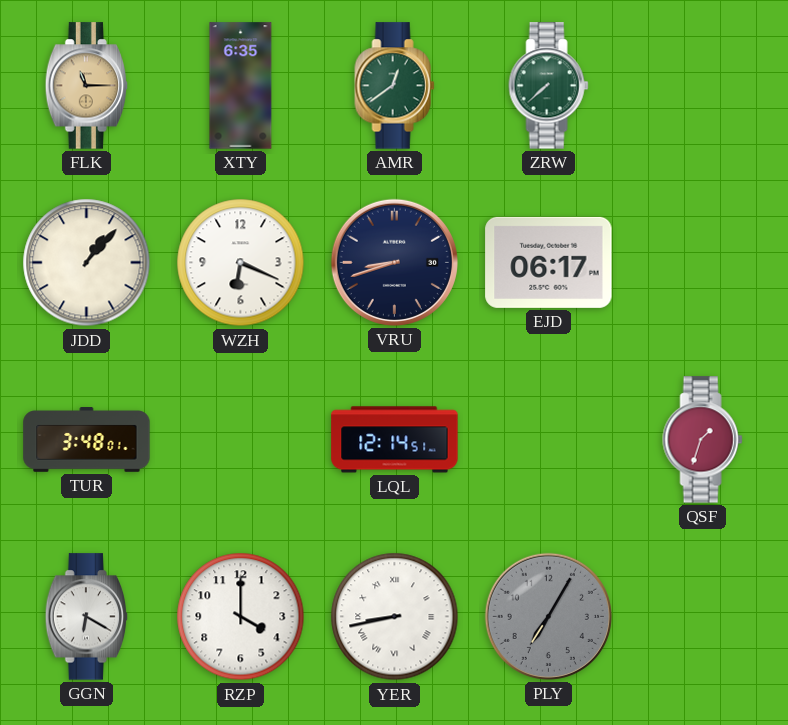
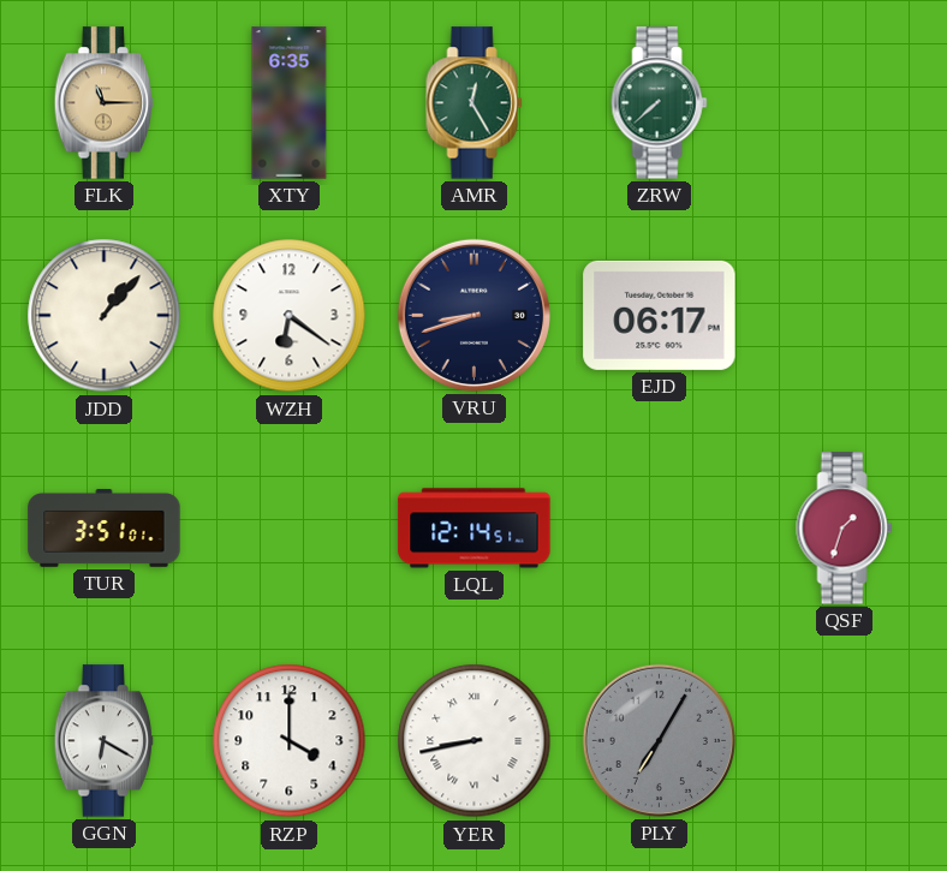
AMR: 12:39 -> 12:25
WZH: 6:19 -> 6:21
TUR: 3:48 -> 3:51
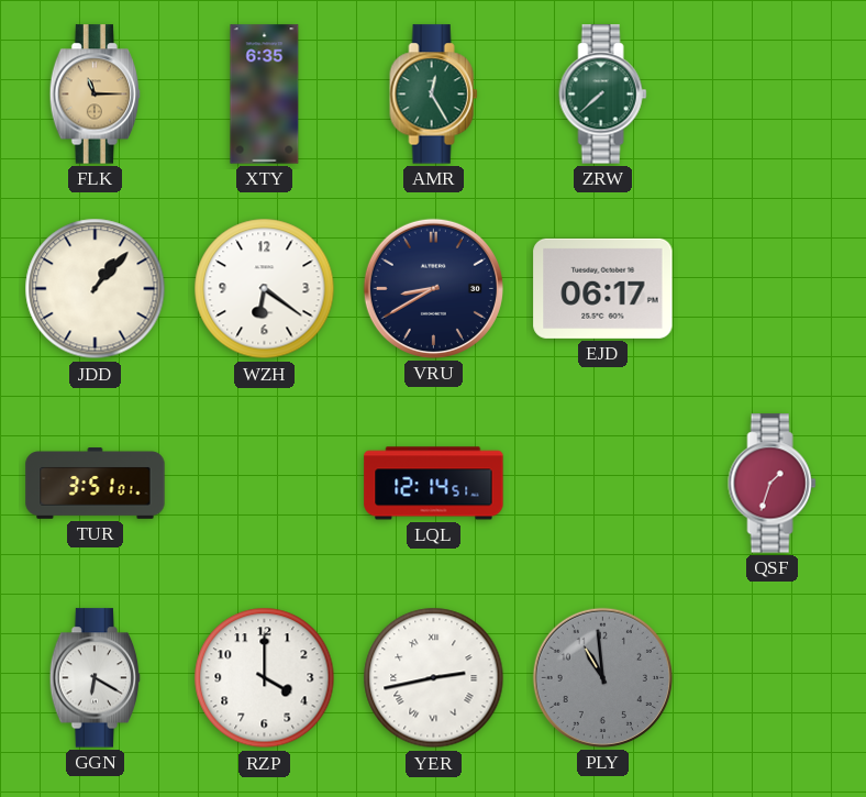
VRU: 8:42 -> 8:40
YER: 8:43 -> 2:43
PLY: 7:05 -> 10:59
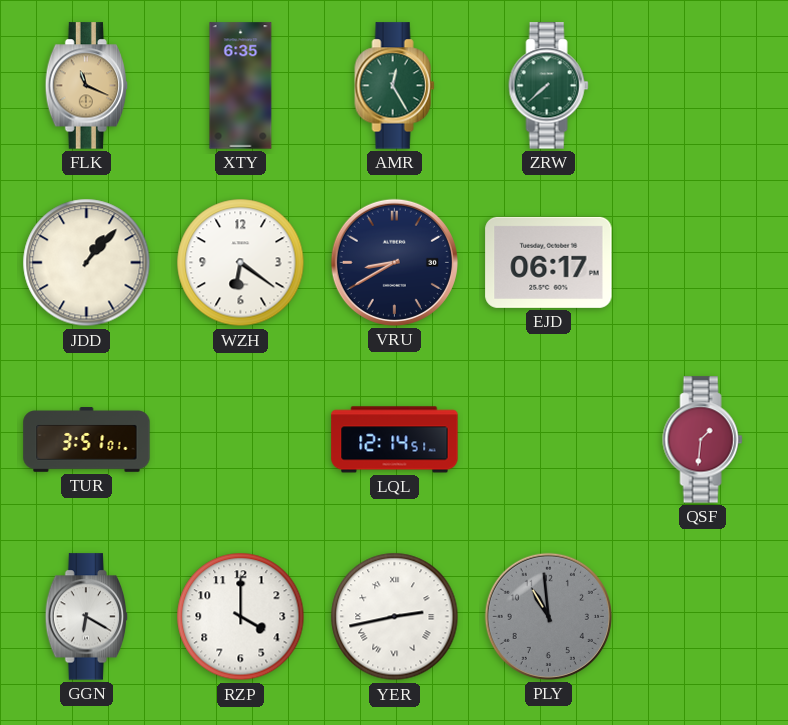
FLK: 11:15 -> 11:19
QSF: 1:33 -> 1:31
